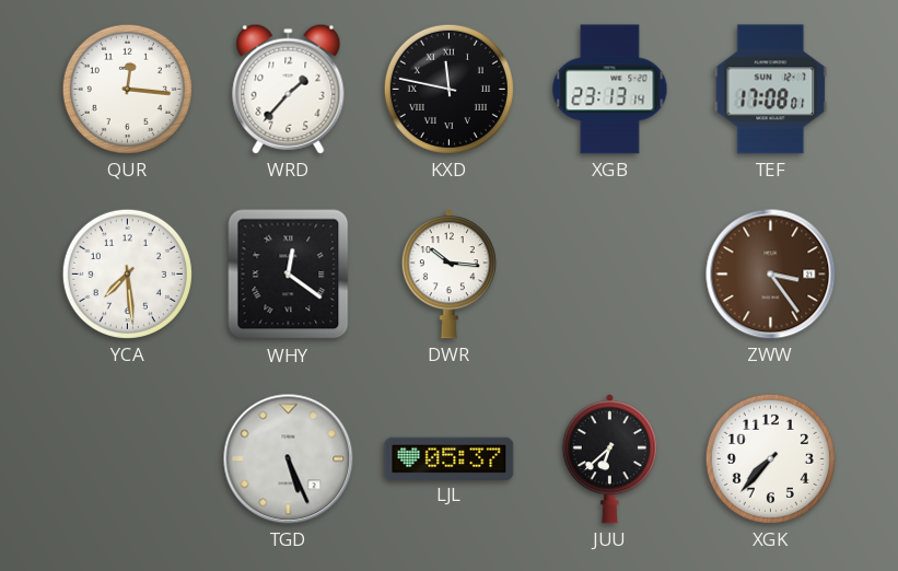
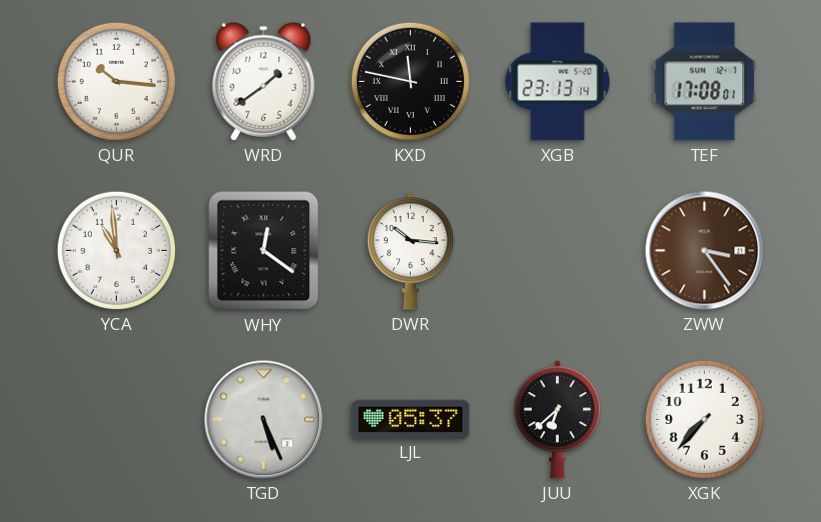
QUR: 12:16 -> 10:16
WRD: 1:37 -> 1:39
YCA: 7:29 -> 10:59
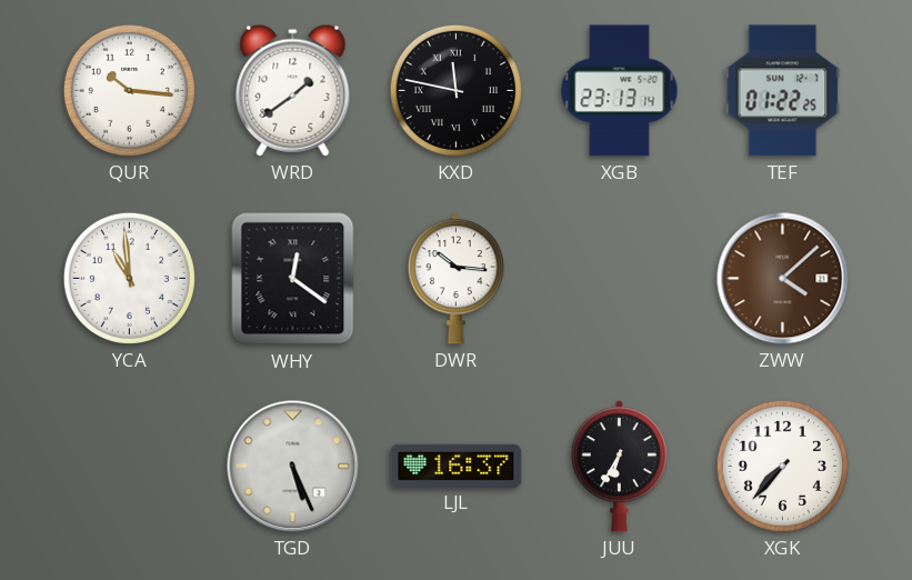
TEF: 17:08 -> 01:22
ZWW: 3:24 -> 4:08
LJL: 05:37 -> 16:37
JUU: 6:38 -> 6:35
